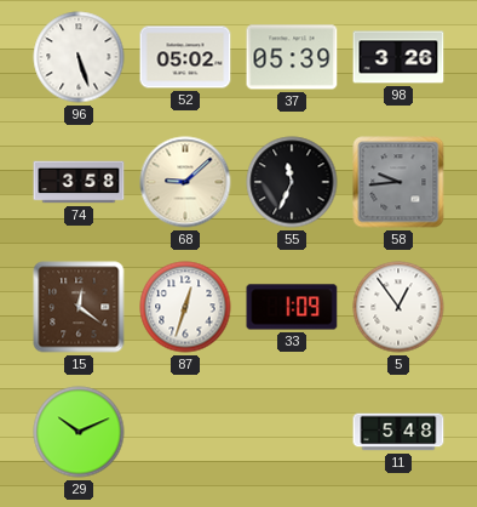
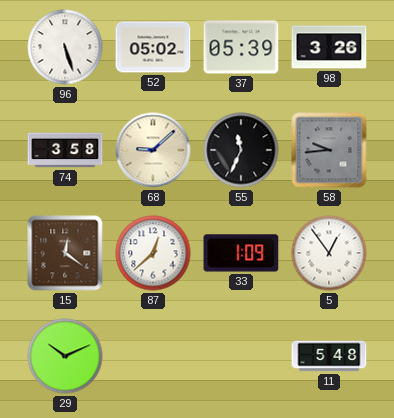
87: 12:33 -> 12:38
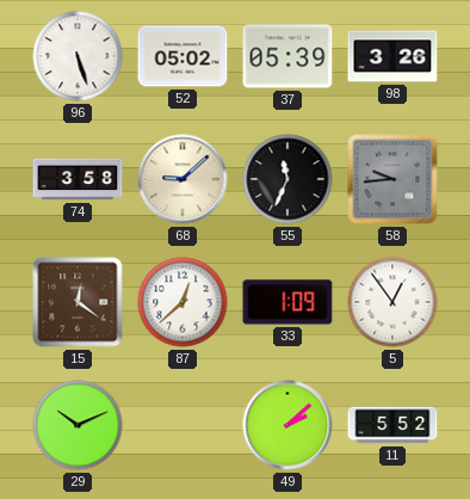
49: none -> 2:08
11: 5:48 -> 5:52
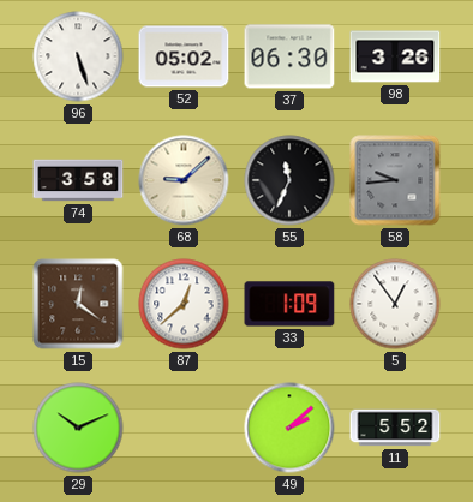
37: 05:39 -> 06:30
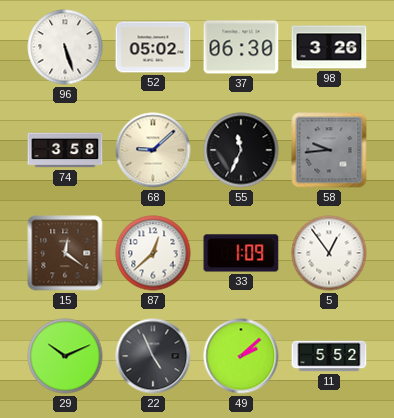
22: none -> 4:56
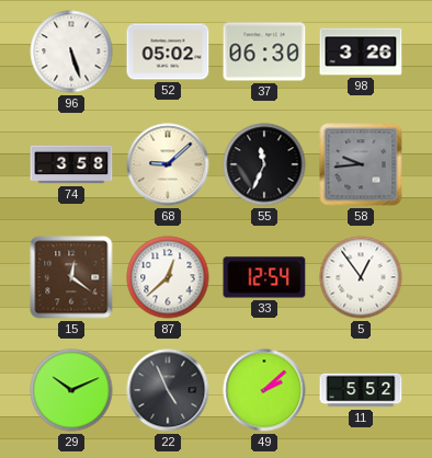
33: 1:09 -> 12:54
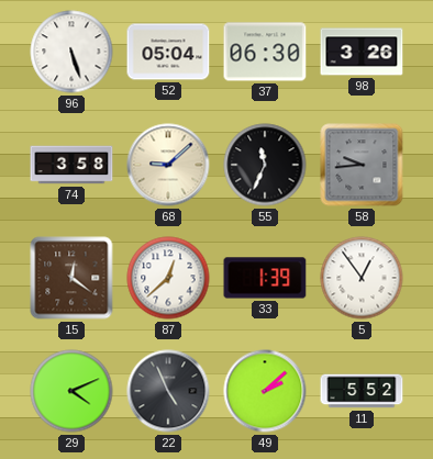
52: 05:02 -> 05:04
33: 12:54 -> 1:39
29: 10:11 -> 4:11
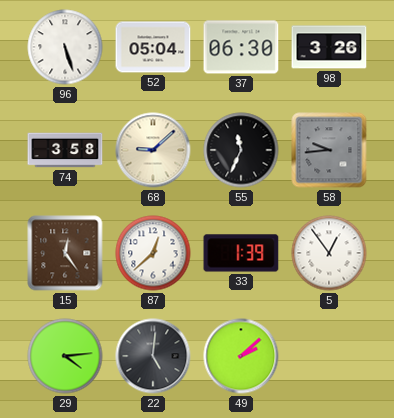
15: 12:21 -> 12:24
29: 4:11 -> 4:14
22: 4:56 -> 5:01
11: 5:52 -> none
